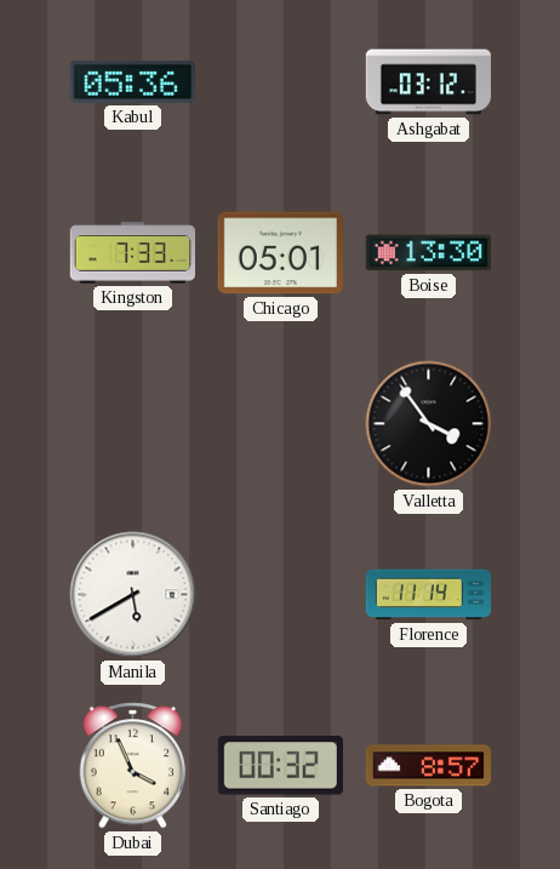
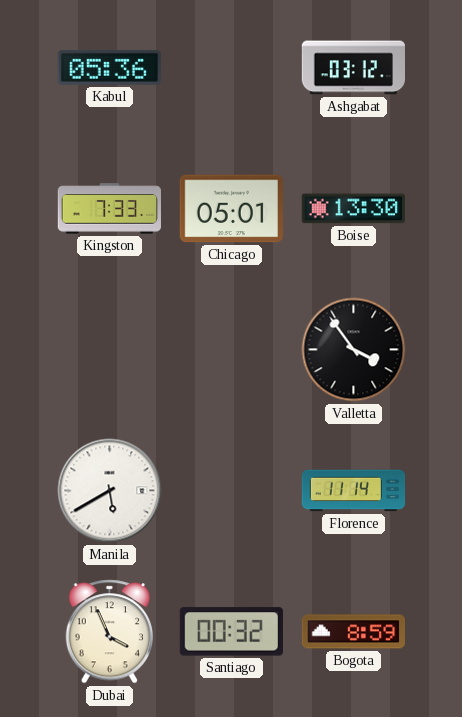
Bogota: 8:57 -> 8:59
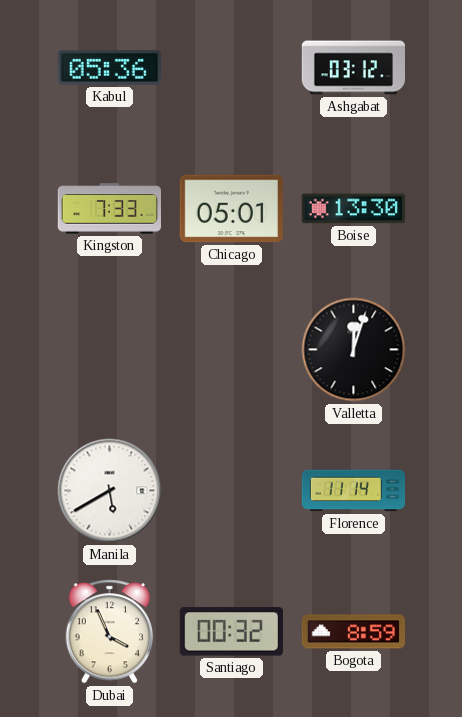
Valletta: 3:54 -> 12:03
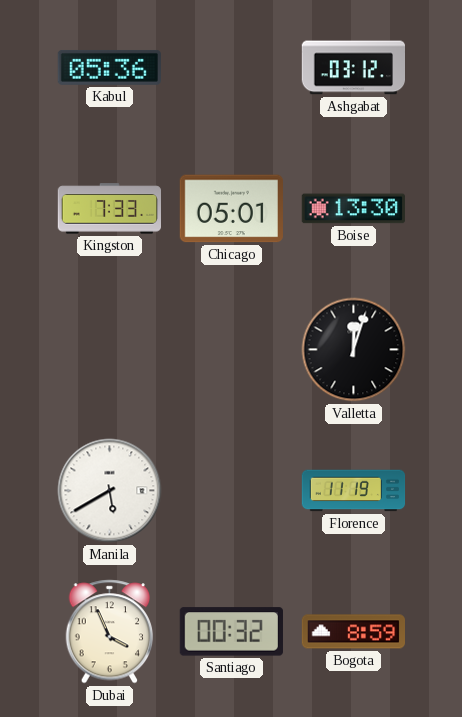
Florence: 11:14 -> 11:19
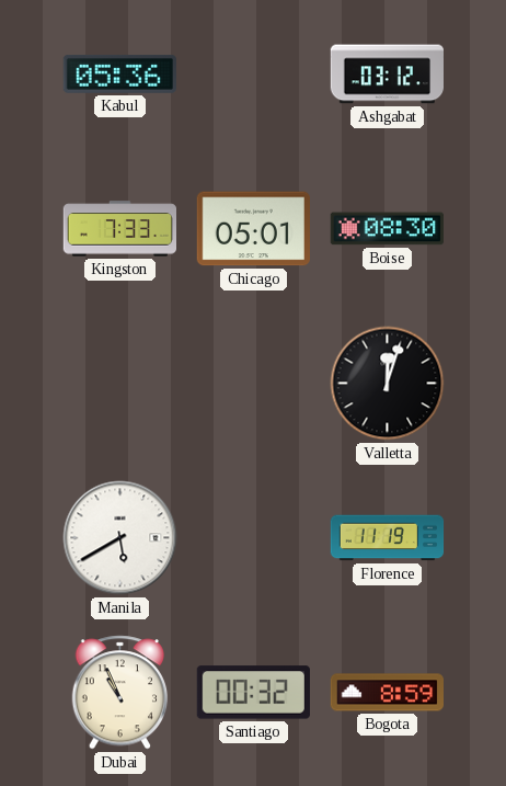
Boise: 13:30 -> 08:30
Dubai: 3:56 -> 10:56
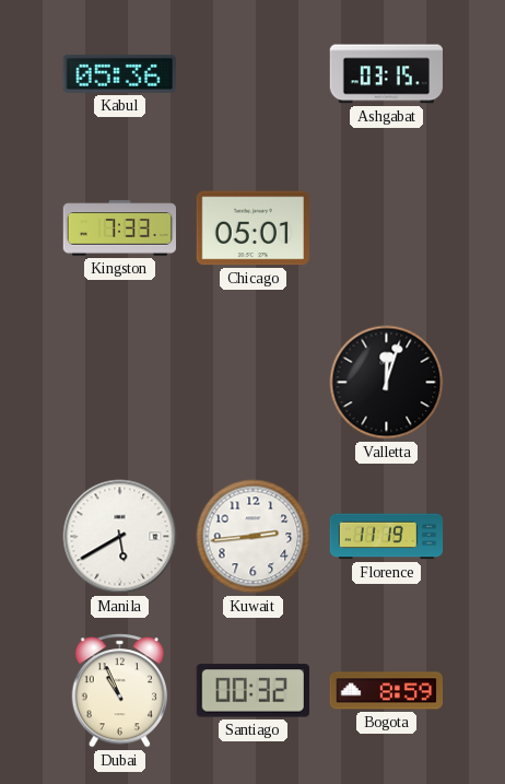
Ashgabat: 03:12 -> 03:15
Boise: 08:30 -> none
Kuwait: none -> 2:44
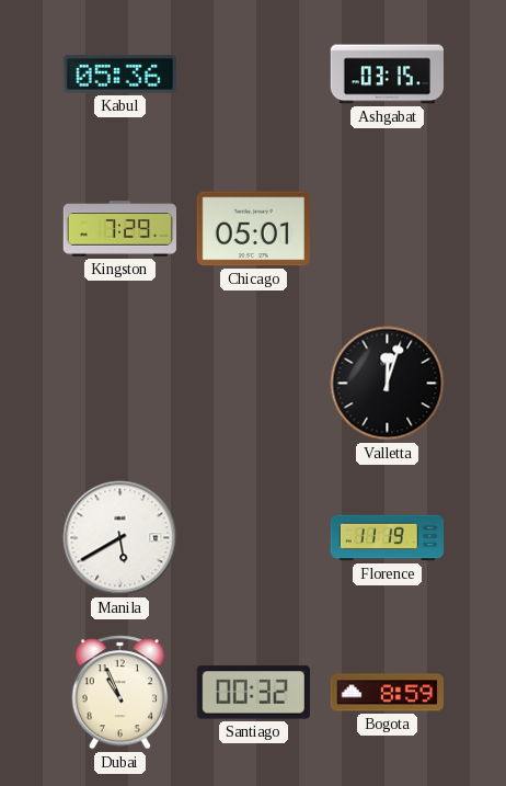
Kingston: 7:33 -> 7:29
Kuwait: 2:44 -> none
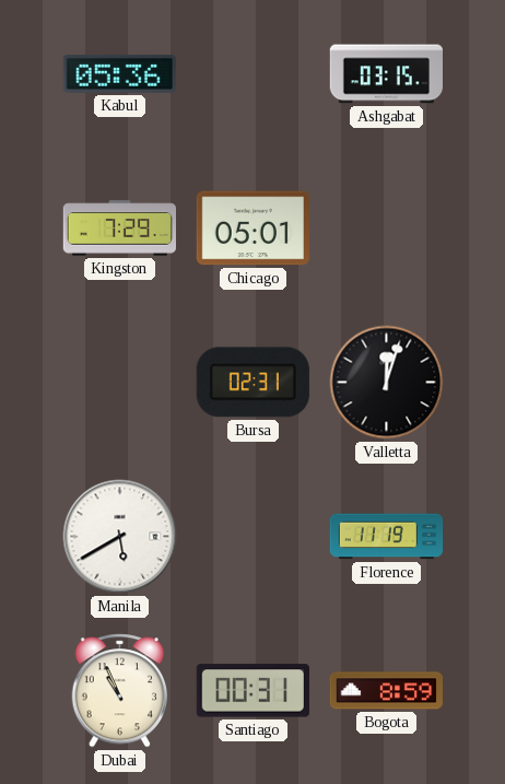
Bursa: none -> 02:31
Santiago: 00:32 -> 00:31
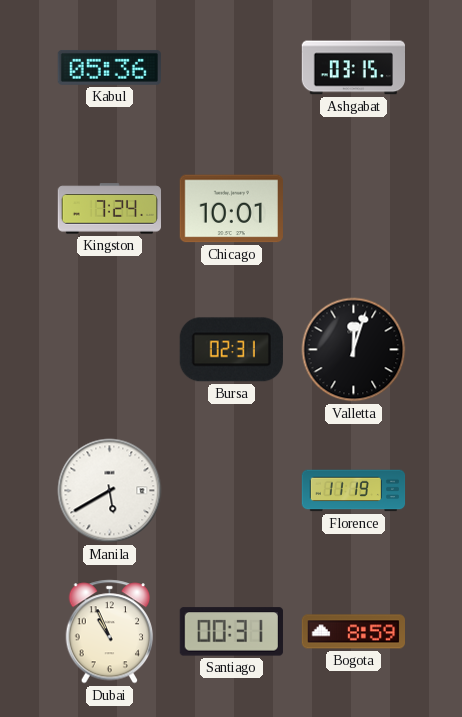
Kingston: 7:29 -> 7:24
Chicago: 05:01 -> 10:01
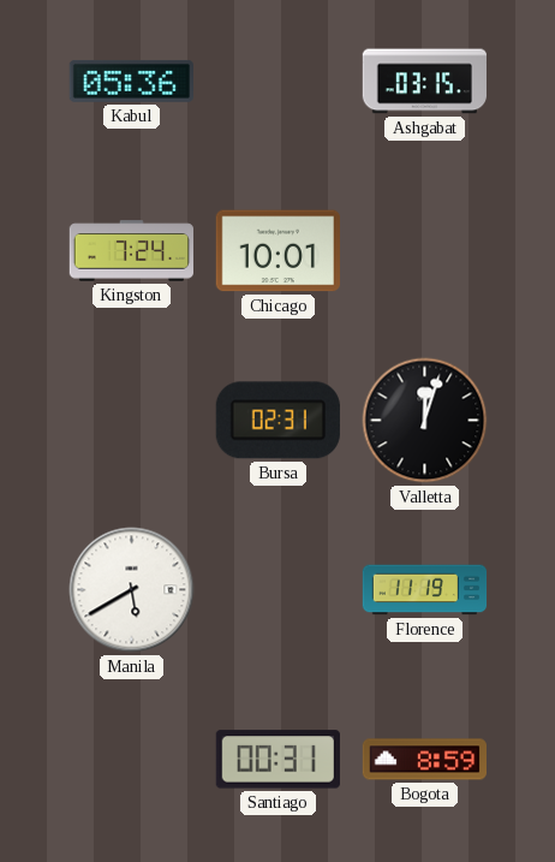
Dubai: 10:56 -> none
